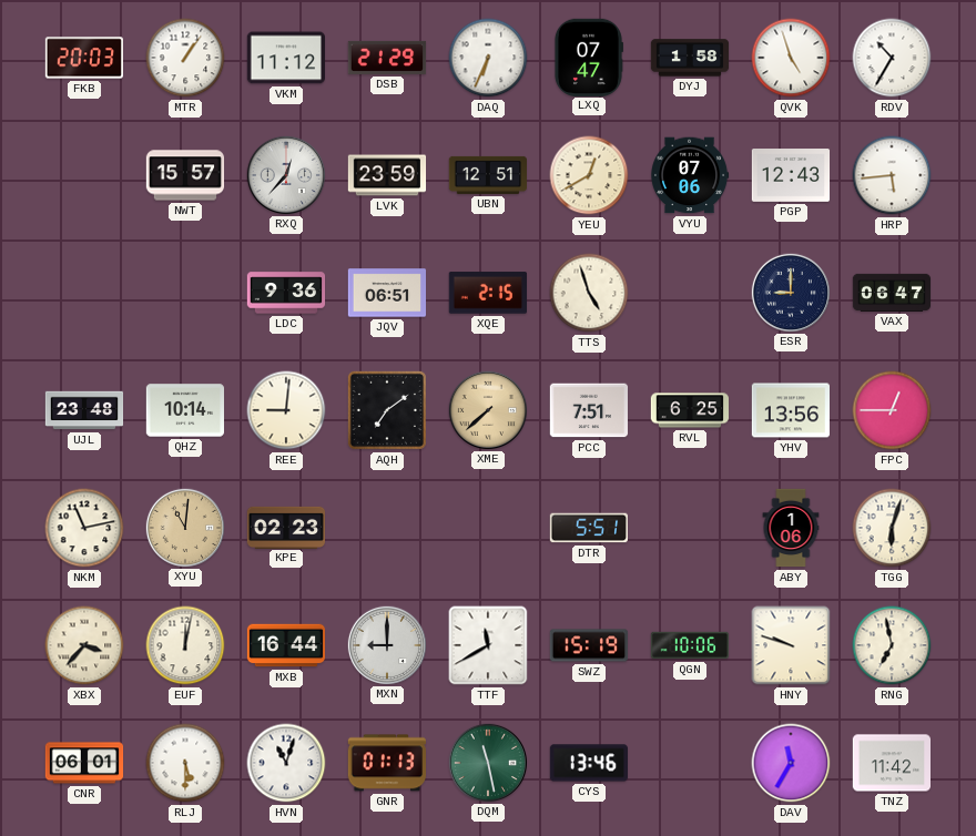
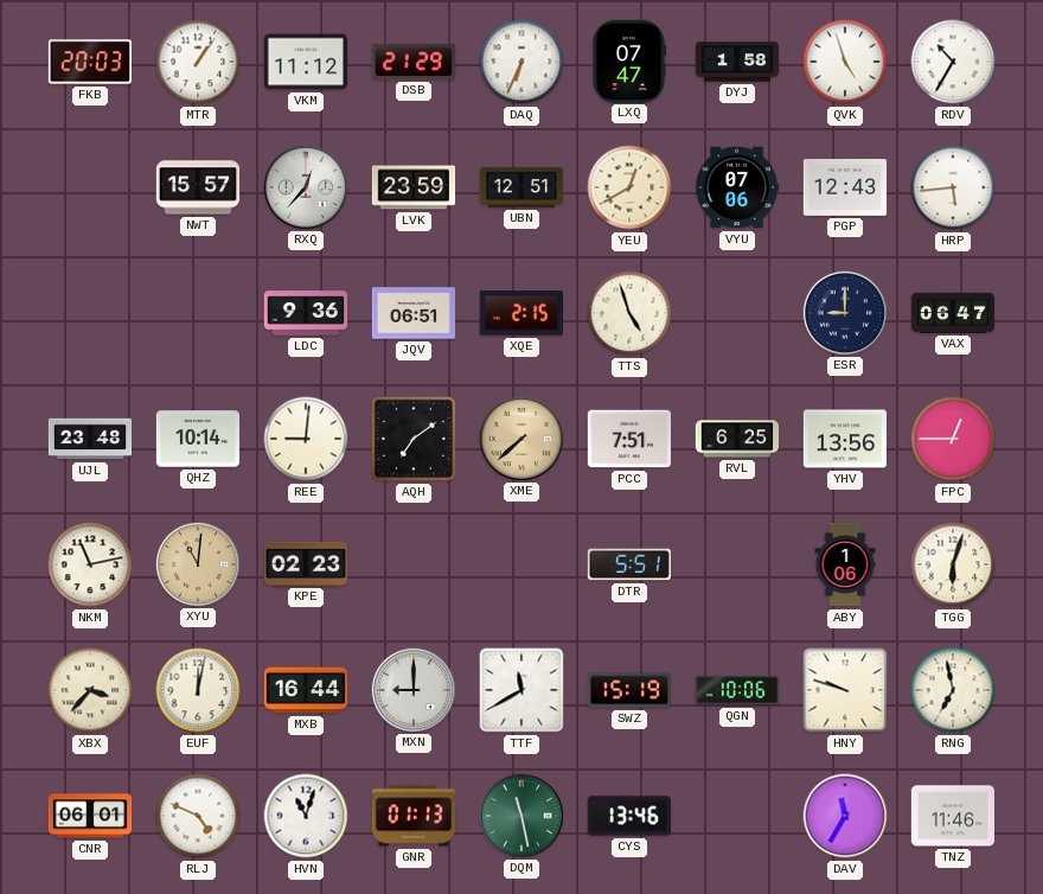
RLJ: 5:30 -> 4:49
TNZ: 11:42 -> 11:46
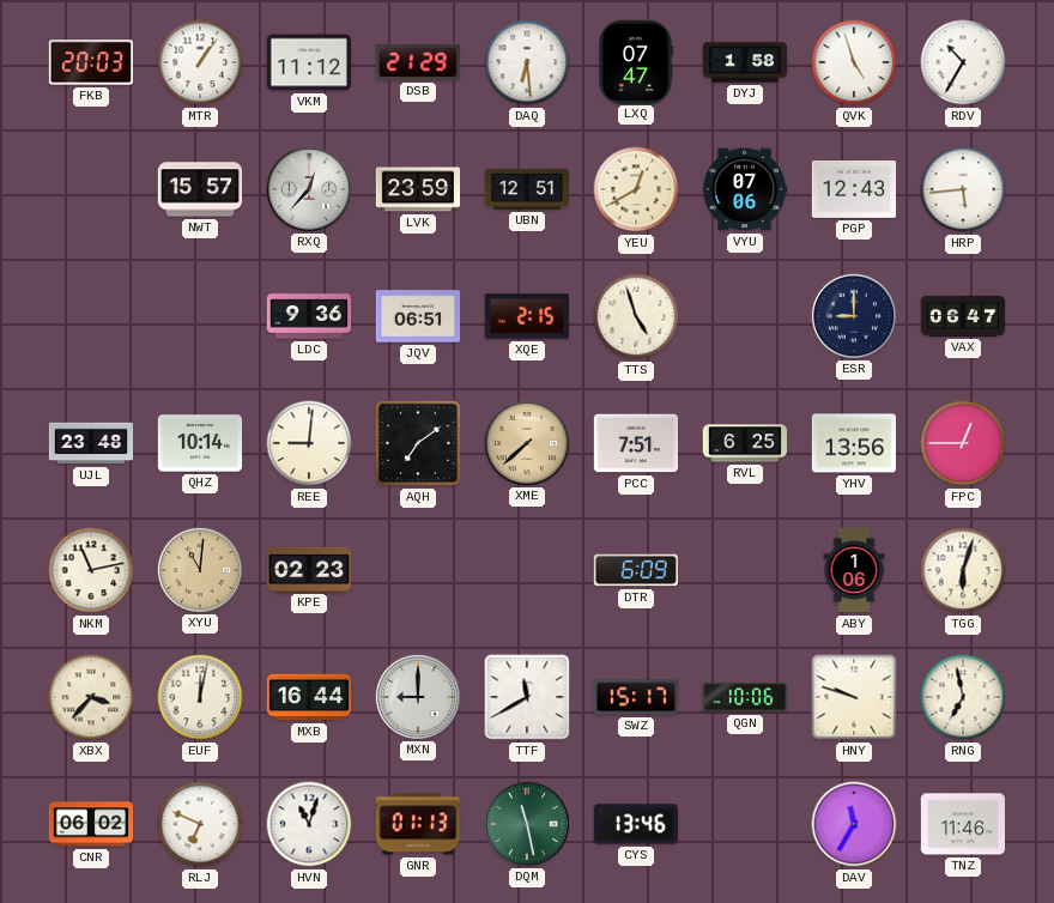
DAQ: 6:34 -> 6:29
DTR: 5:51 -> 6:09
SWZ: 15:19 -> 15:17
CNR: 06:01 -> 06:02
RLJ: 4:49 -> 6:49
